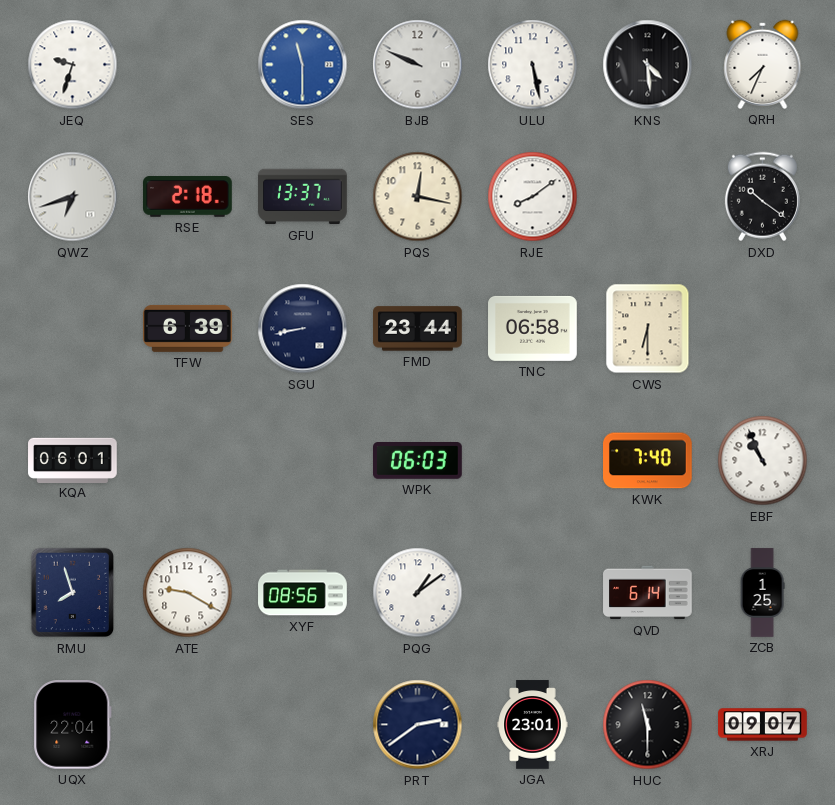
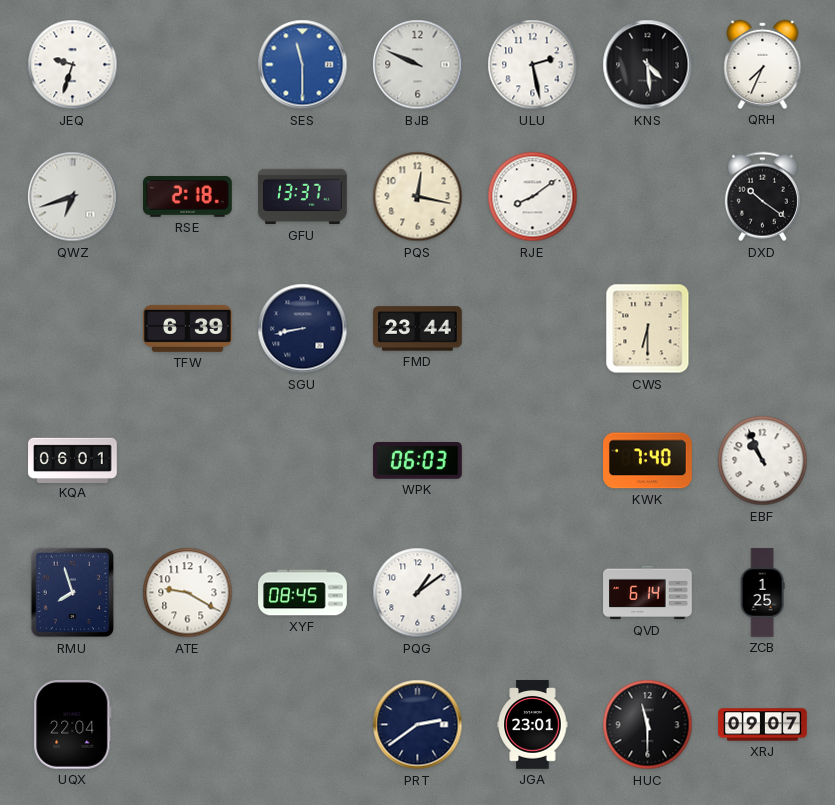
ULU: 5:28 -> 2:28
TNC: 06:58 -> none
XYF: 08:56 -> 08:45
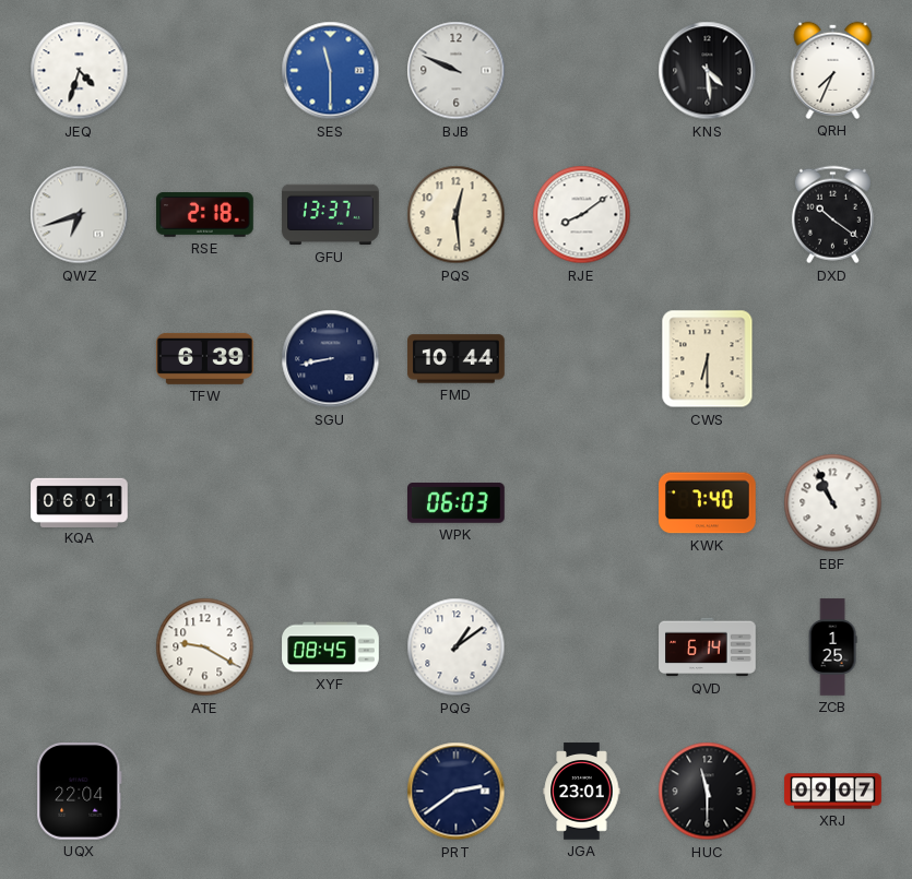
JEQ: 9:33 -> 4:33
ULU: 2:28 -> none
PQS: 12:17 -> 12:29
FMD: 23:44 -> 10:44
RMU: 7:57 -> none
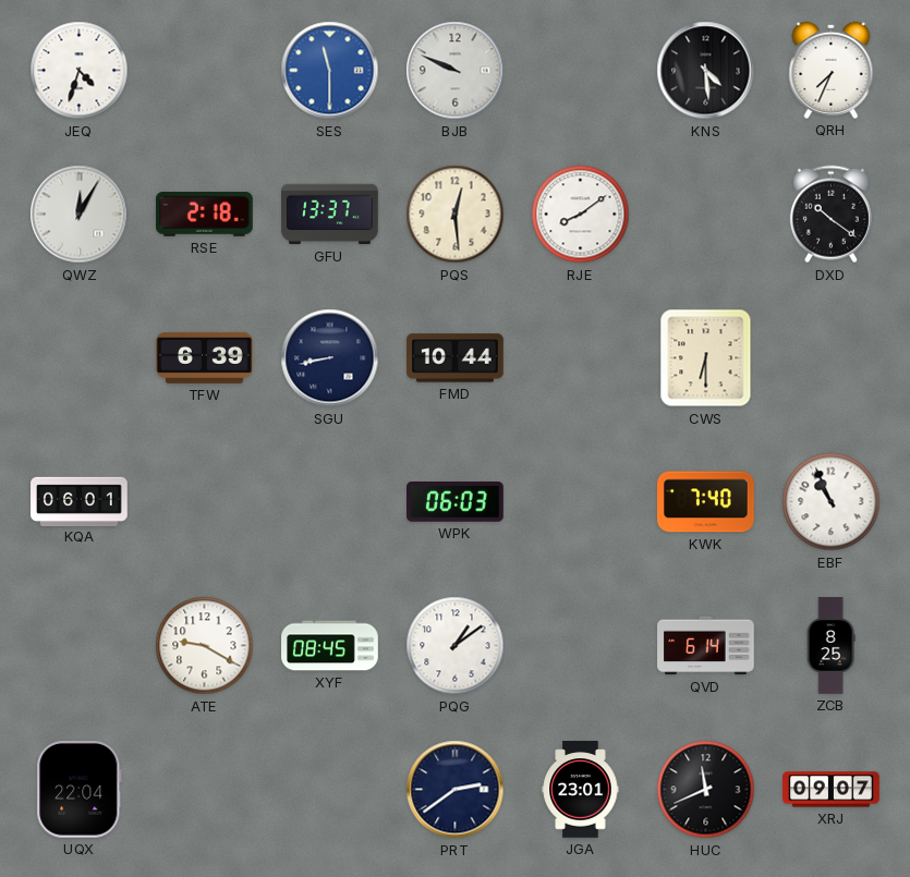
QWZ: 6:42 -> 12:05
ZCB: 1:25 -> 8:25
HUC: 11:30 -> 11:41
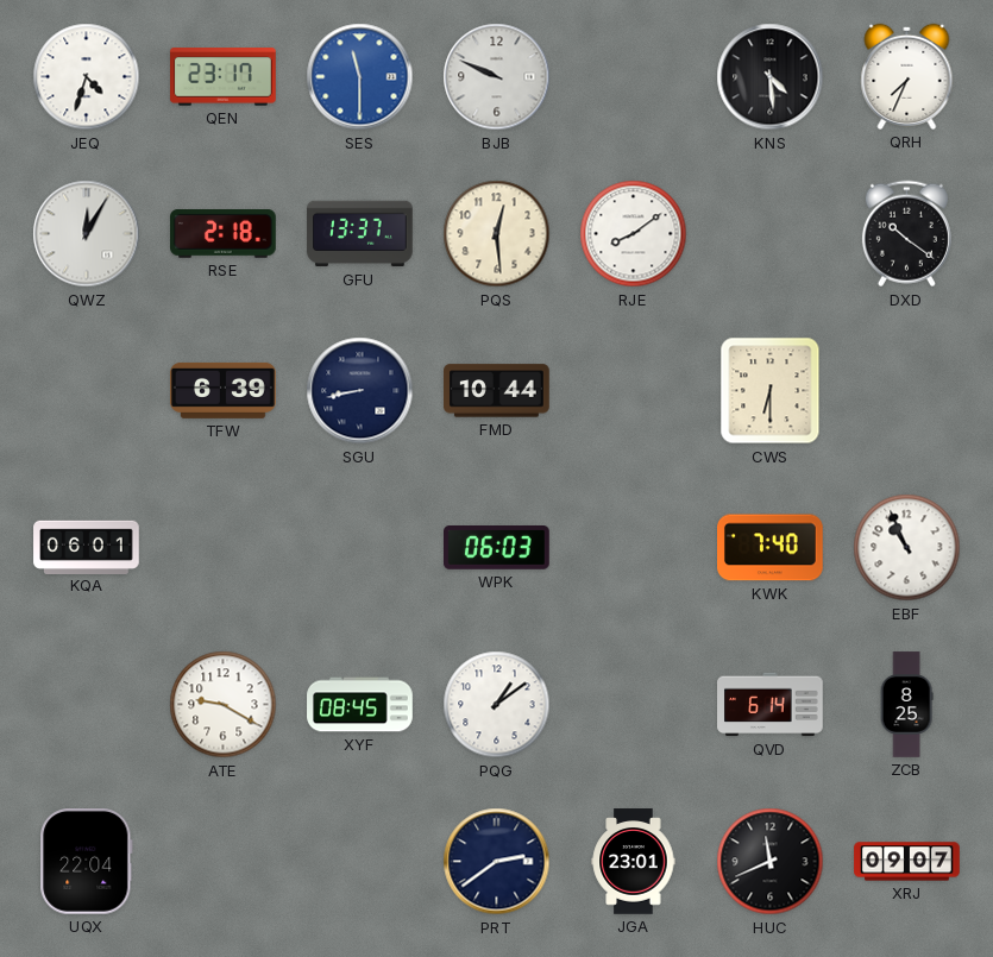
QEN: none -> 23:17
